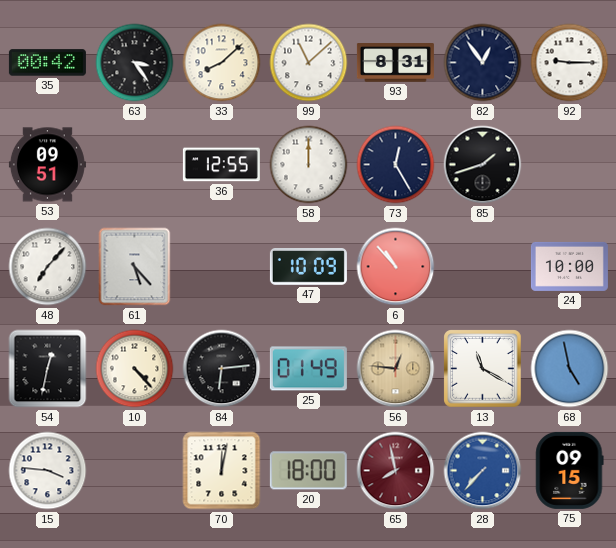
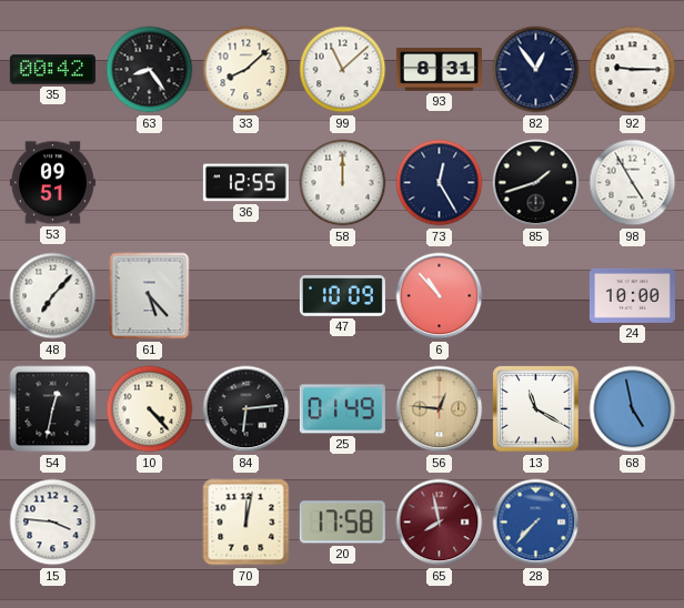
63: 3:24 -> 8:24
98: none -> 4:55
20: 18:00 -> 17:58
75: 09:15 -> none
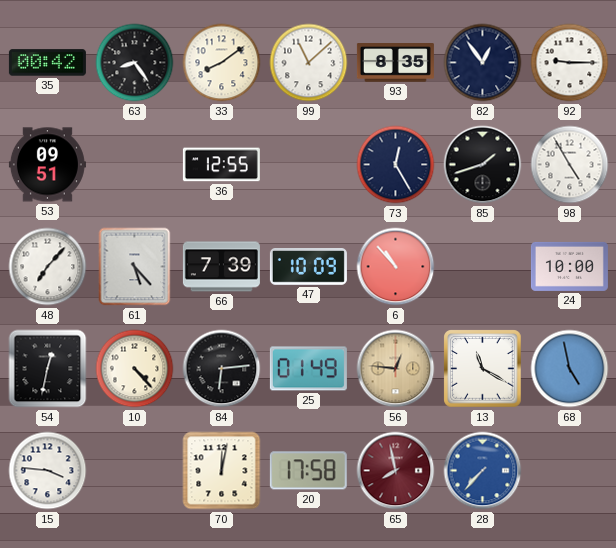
33: 8:08 -> 8:09
93: 8:31 -> 8:35
58: 12:00 -> none
66: none -> 7:39
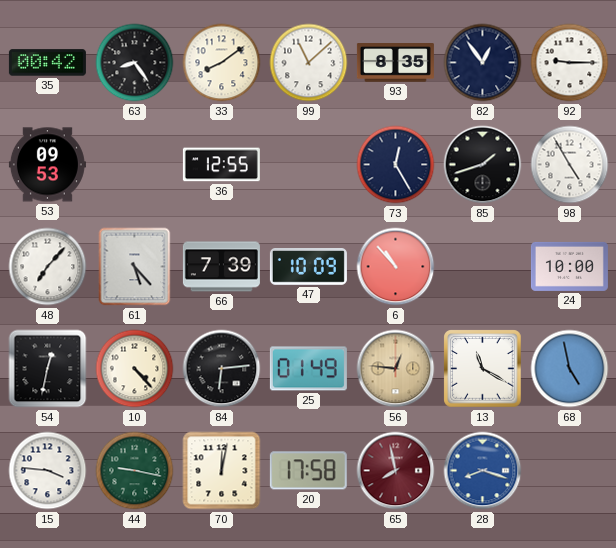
53: 09:51 -> 09:53
44: none -> 9:17
28: 7:37 -> 8:18
